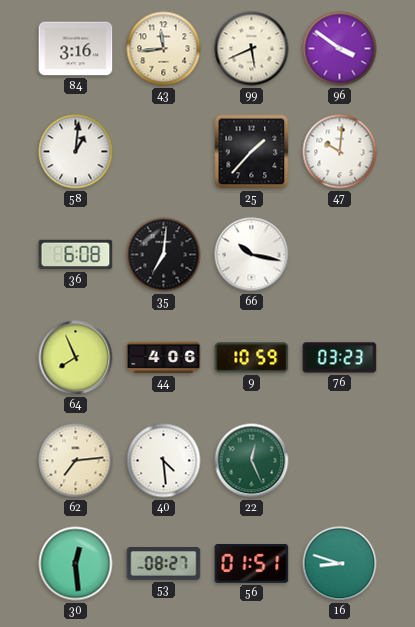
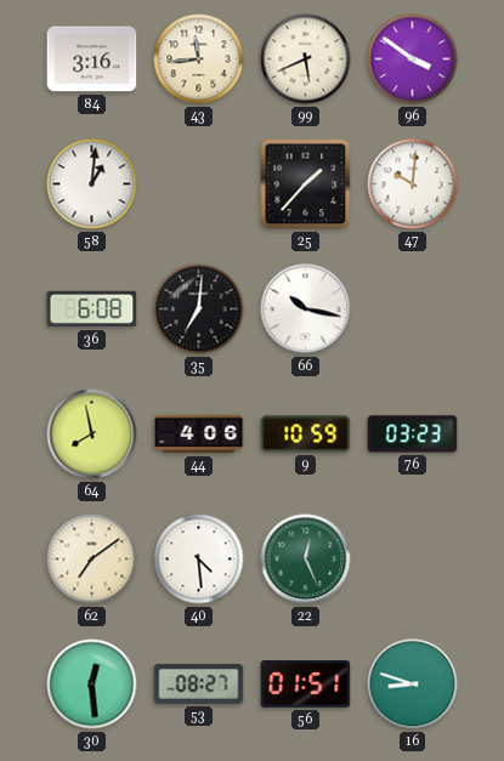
64: 7:56 -> 7:58
62: 7:14 -> 7:09
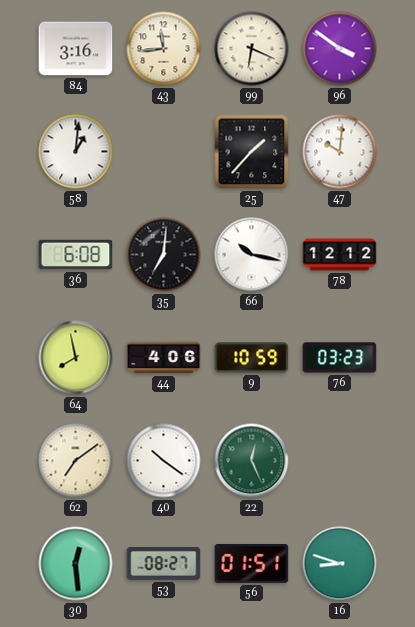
99: 5:41 -> 6:19
78: none -> 12:12
40: 4:29 -> 10:21
